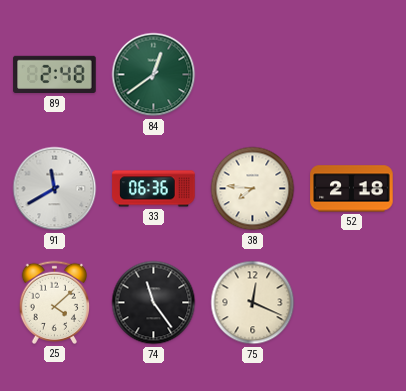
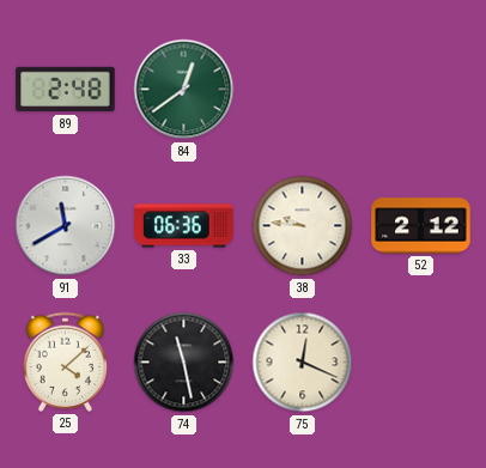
38: 7:46 -> 9:46
52: 2:18 -> 2:12
74: 11:24 -> 11:28
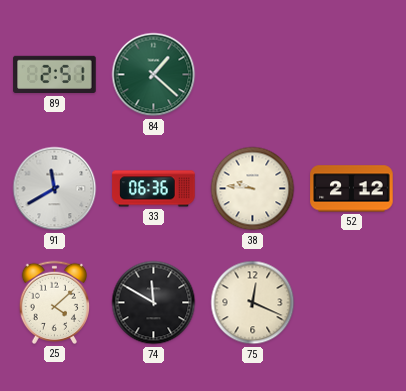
89: 2:48 -> 2:51
84: 12:39 -> 1:22
74: 11:28 -> 11:50
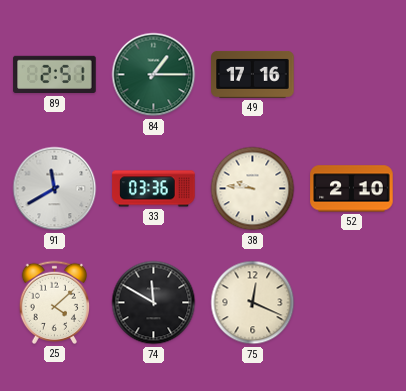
84: 1:22 -> 1:15
49: none -> 17:16
33: 06:36 -> 03:36
52: 2:12 -> 2:10
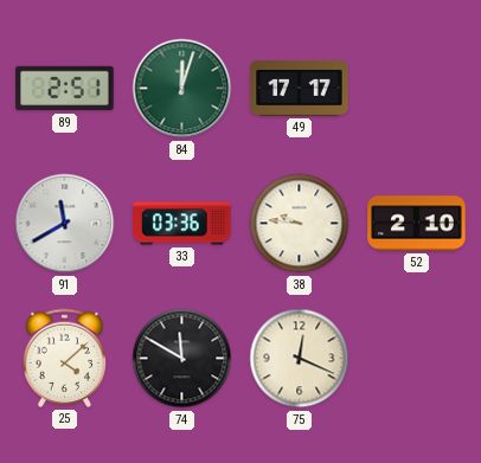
84: 1:15 -> 12:03
49: 17:16 -> 17:17
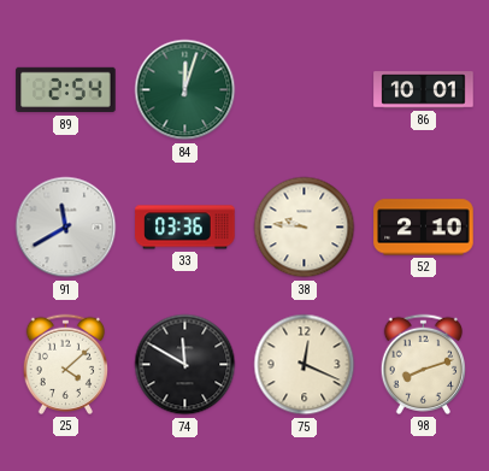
89: 2:51 -> 2:54
49: 17:17 -> none
86: none -> 10:01
98: none -> 8:12
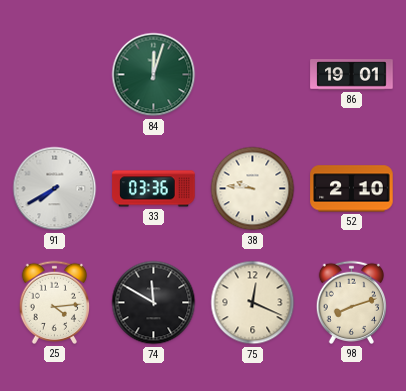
89: 2:54 -> none
86: 10:01 -> 19:01
91: 11:40 -> 7:40
25: 4:08 -> 4:14
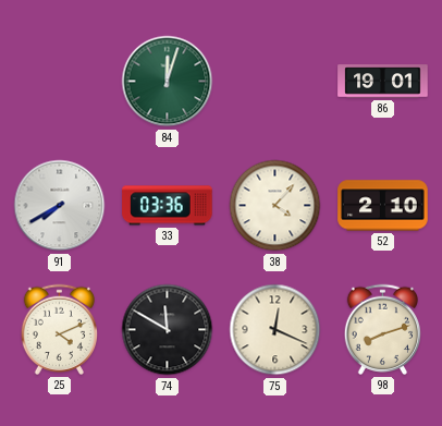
38: 9:46 -> 4:07
25: 4:14 -> 4:11
